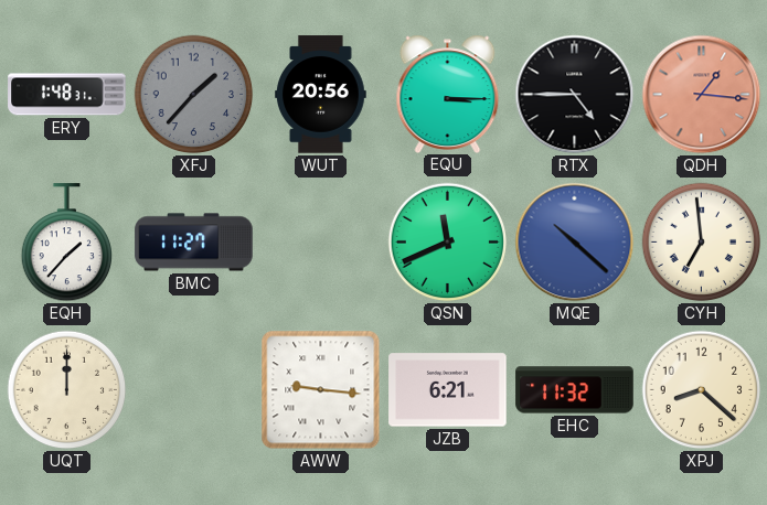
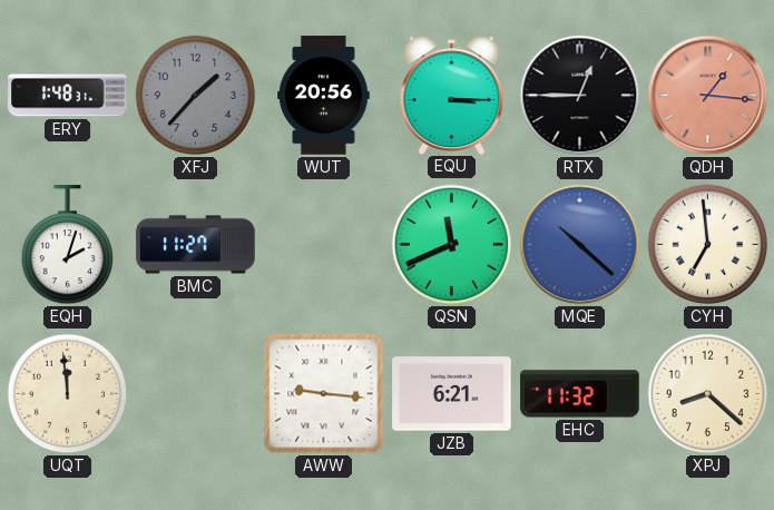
RTX: 4:45 -> 12:45
EQH: 1:37 -> 2:03
UQT: 12:00 -> 11:59
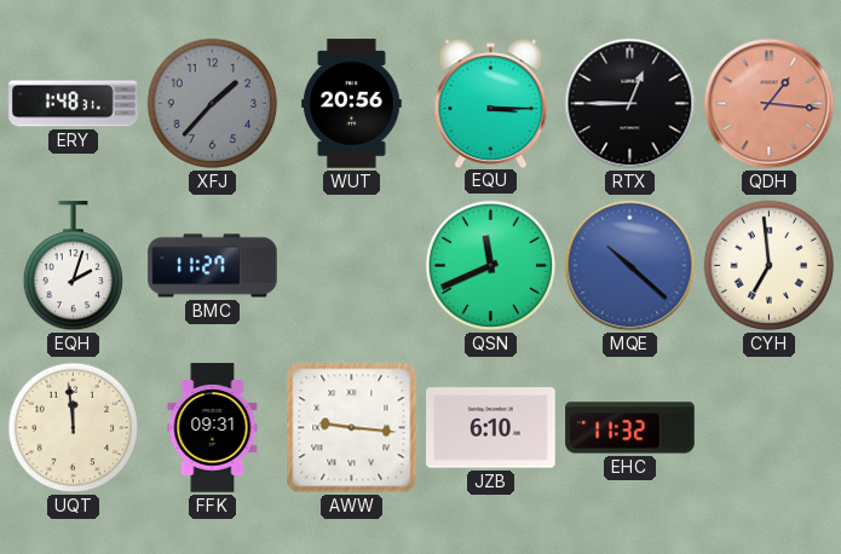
FFK: none -> 09:31
JZB: 6:21 -> 6:10
XPJ: 8:22 -> none
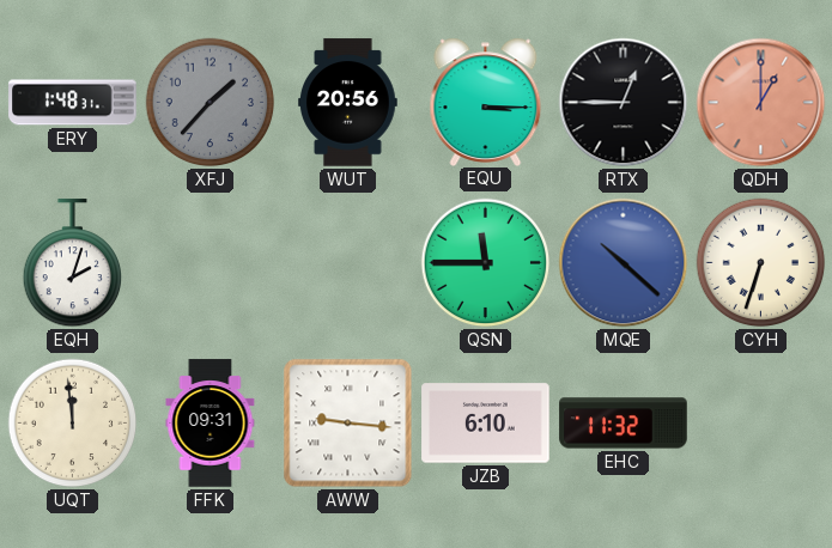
QDH: 1:16 -> 1:00
BMC: 11:27 -> none
QSN: 11:41 -> 11:45
CYH: 6:59 -> 6:33
